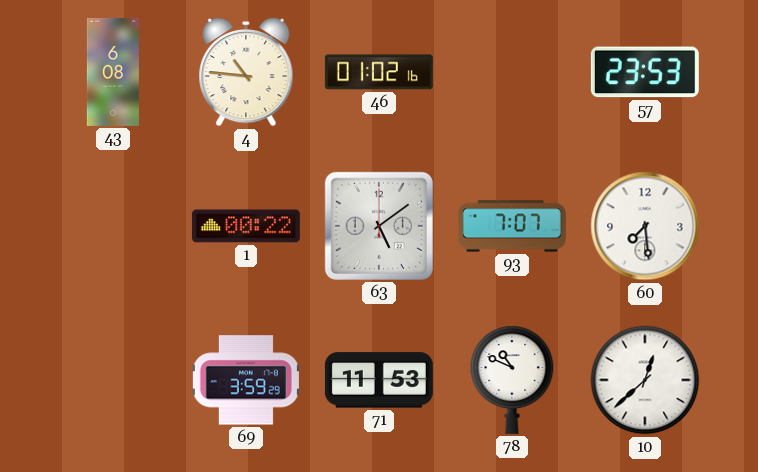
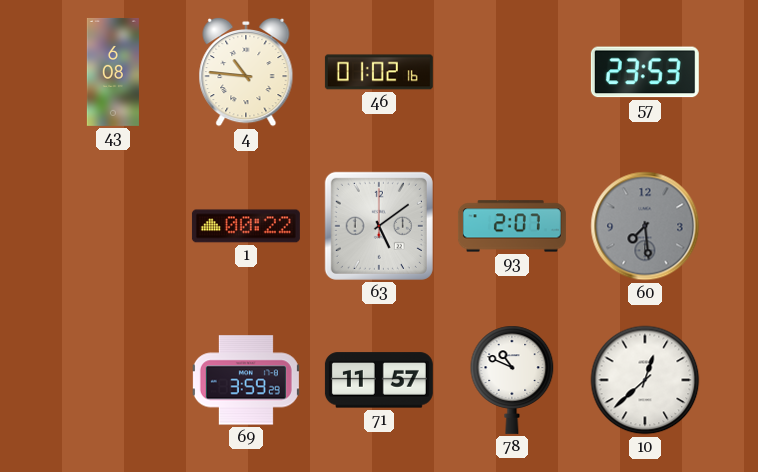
93: 7:07 -> 2:07
60 dial: white -> grey
71: 11:53 -> 11:57
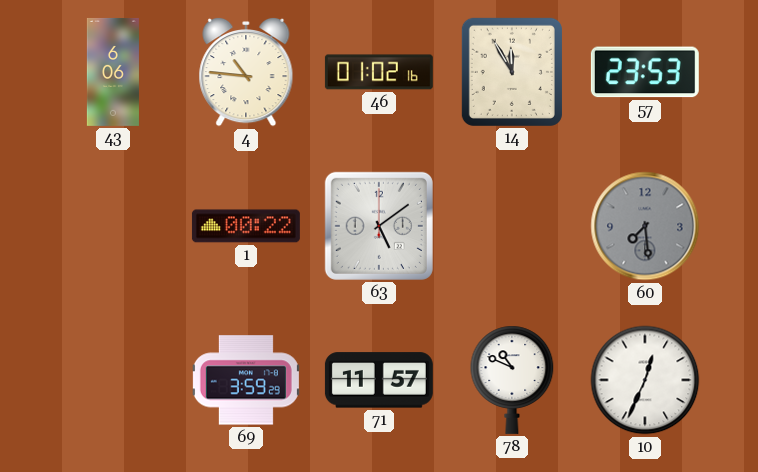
43: 6:08 -> 6:06
14: none -> 11:55
93: 2:07 -> none
10: 12:38 -> 12:34
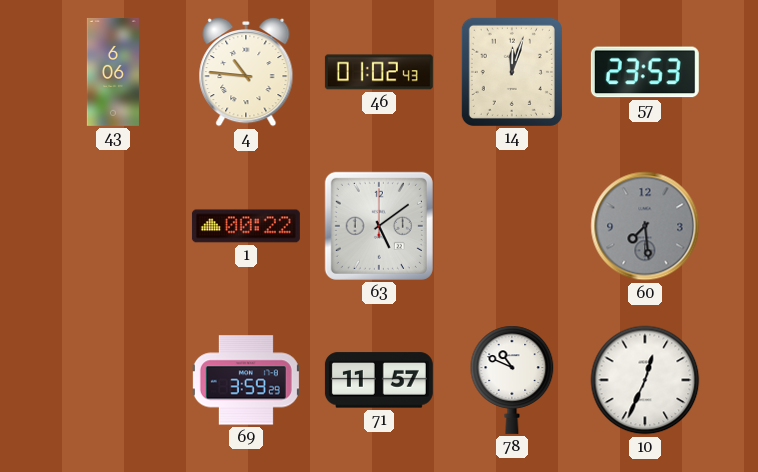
46: 01:02:16 -> 01:02:43
14: 11:55 -> 12:03
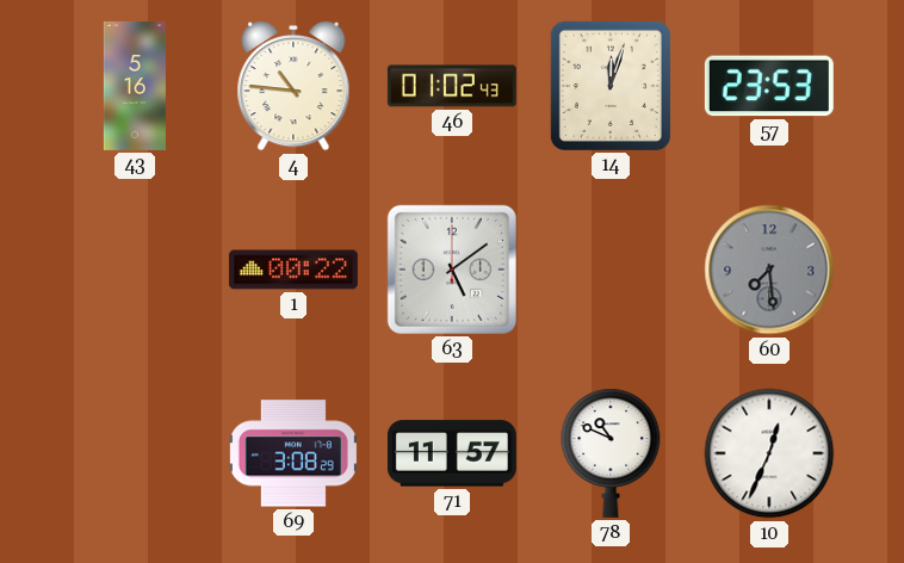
43: 6:06 -> 5:16
69: 3:59 -> 3:08
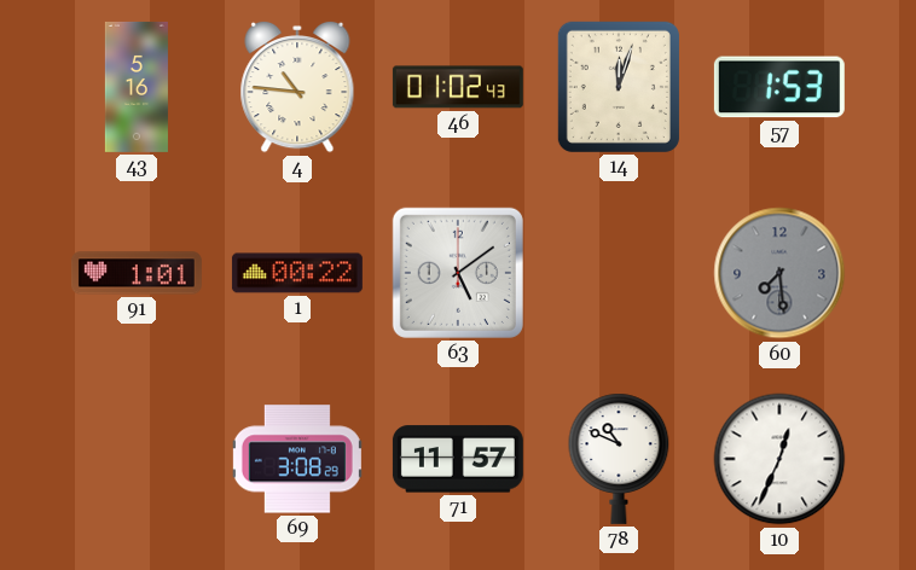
57: 23:53 -> 1:53
91: none -> 1:01
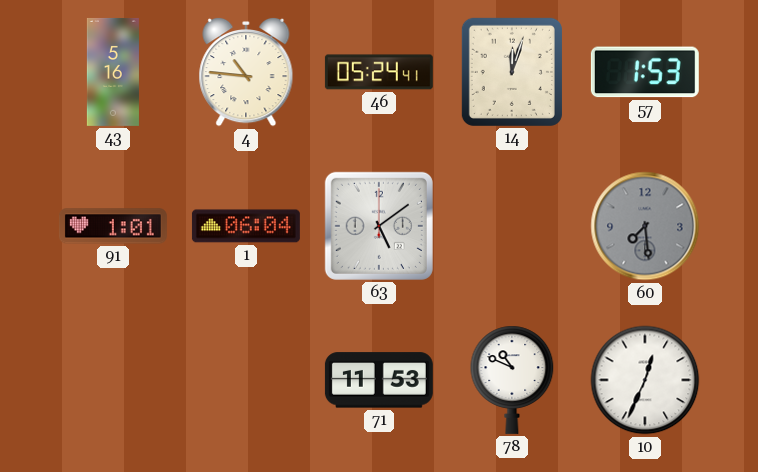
46: 01:02 -> 05:24
1: 00:22 -> 06:04
69: 3:08 -> none
71: 11:57 -> 11:53
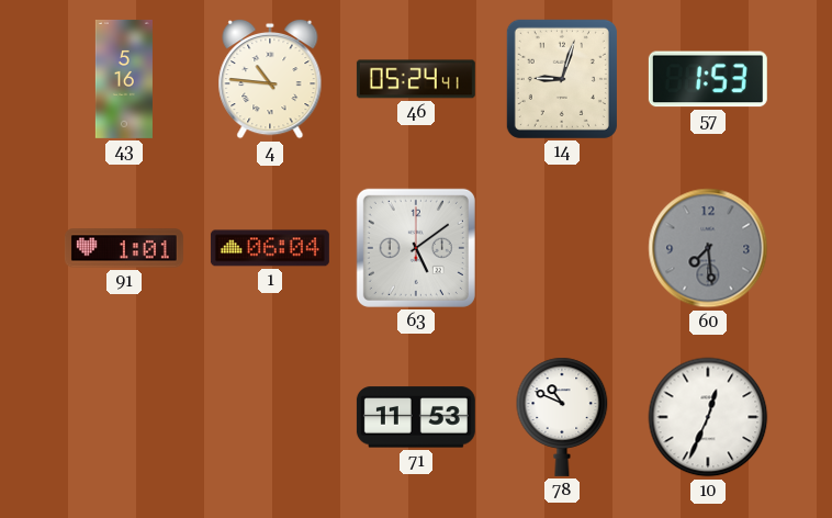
14: 12:03 -> 9:03
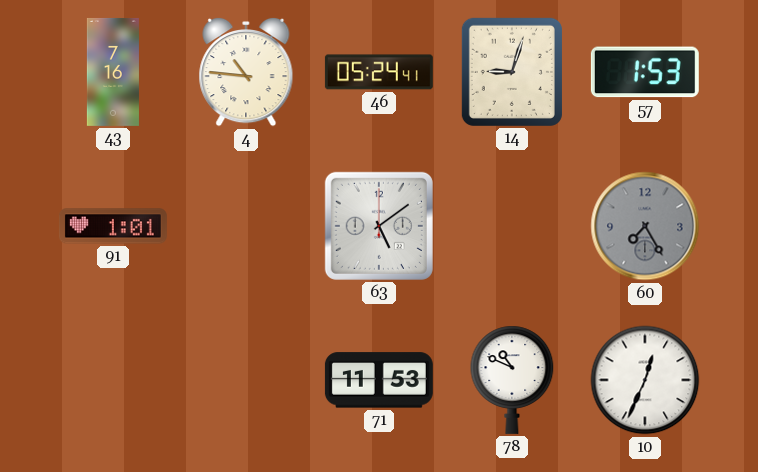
43: 5:16 -> 7:16
1: 06:04 -> none
60: 7:29 -> 7:25
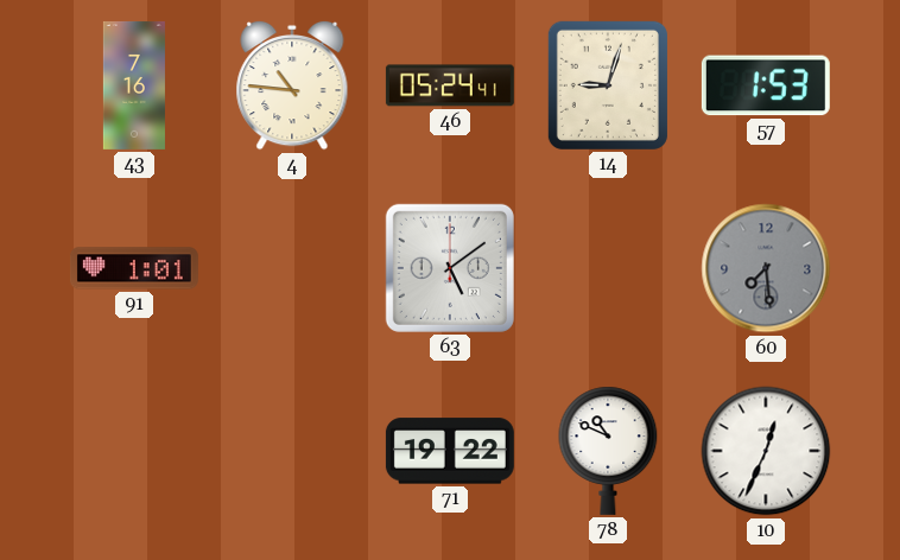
60: 7:25 -> 7:29
71: 11:53 -> 19:22
